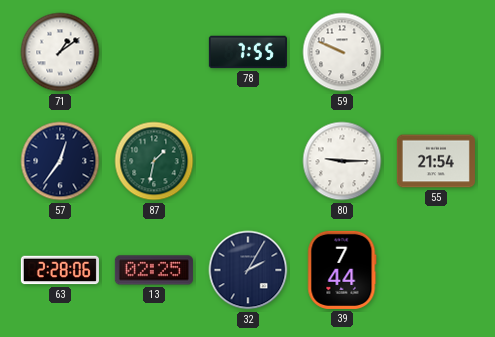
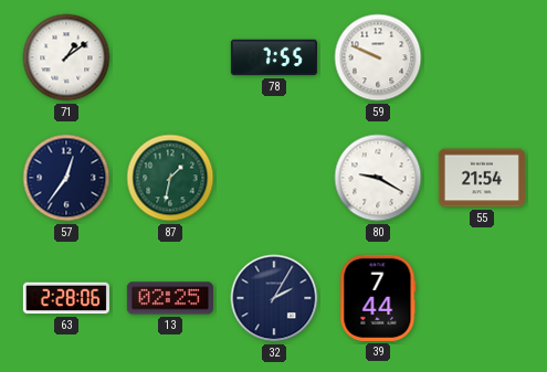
80: 9:15 -> 9:20
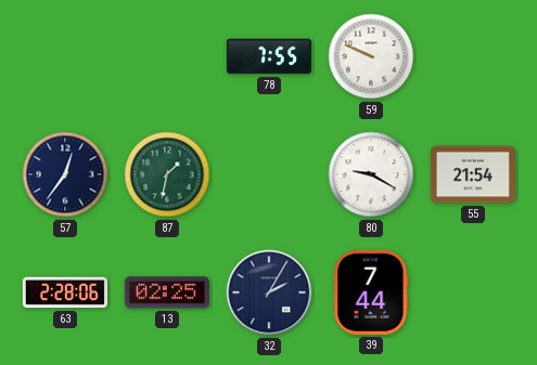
71: 1:09 -> none
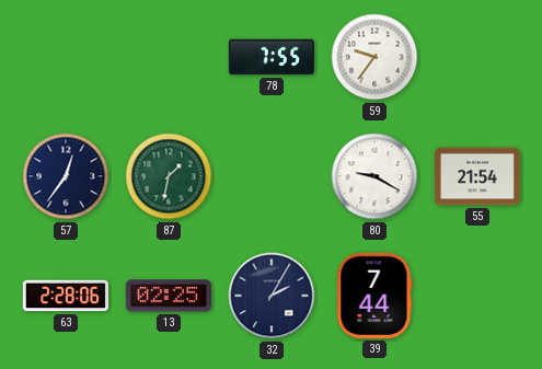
59: 9:49 -> 9:36
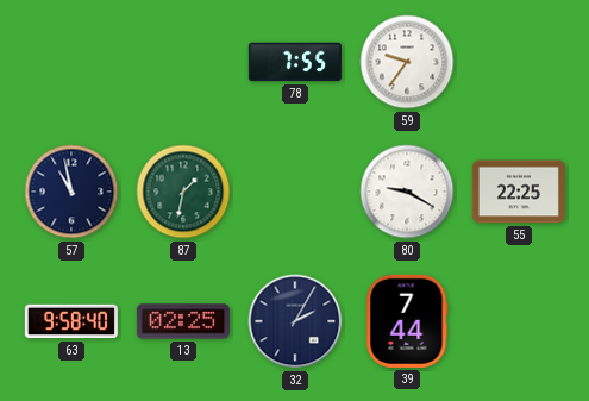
57: 12:36 -> 10:58
55: 21:54 -> 22:25
63: 2:28 -> 9:58
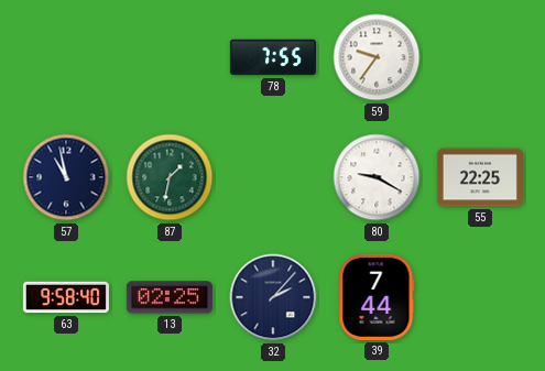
32: 2:05 -> 2:07
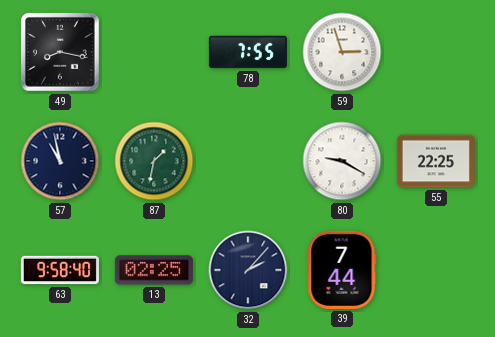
49: none -> 8:17
59: 9:36 -> 2:57
